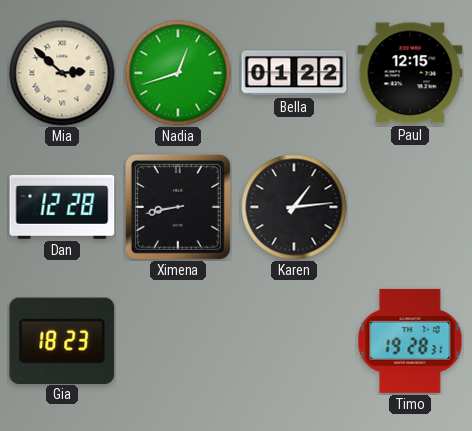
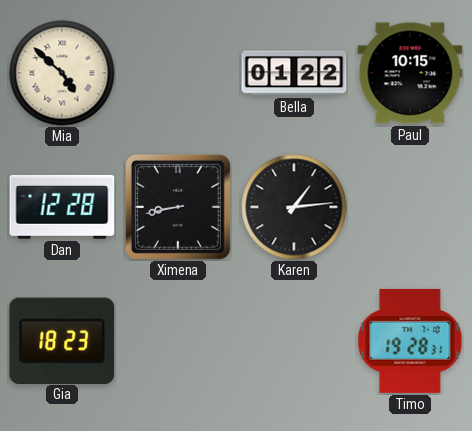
Mia: 2:52 -> 4:52
Nadia: 12:42 -> none
Paul: 12:15 -> 10:15
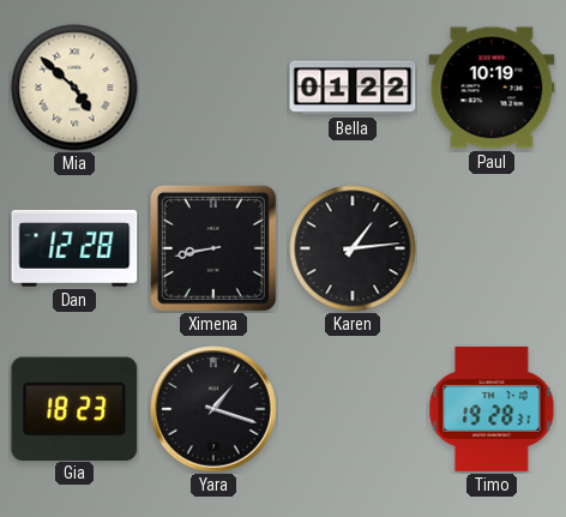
Paul: 10:15 -> 10:19
Yara: none -> 1:18
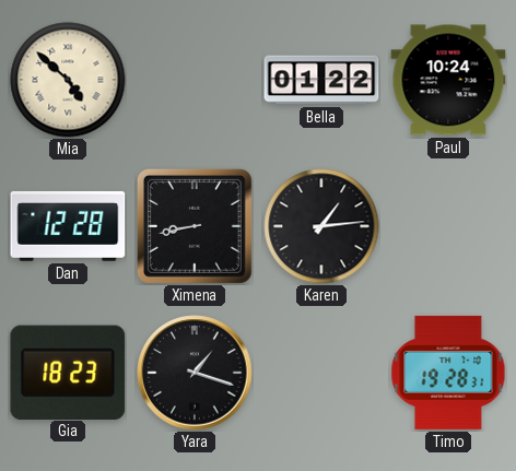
Paul: 10:19 -> 10:24
